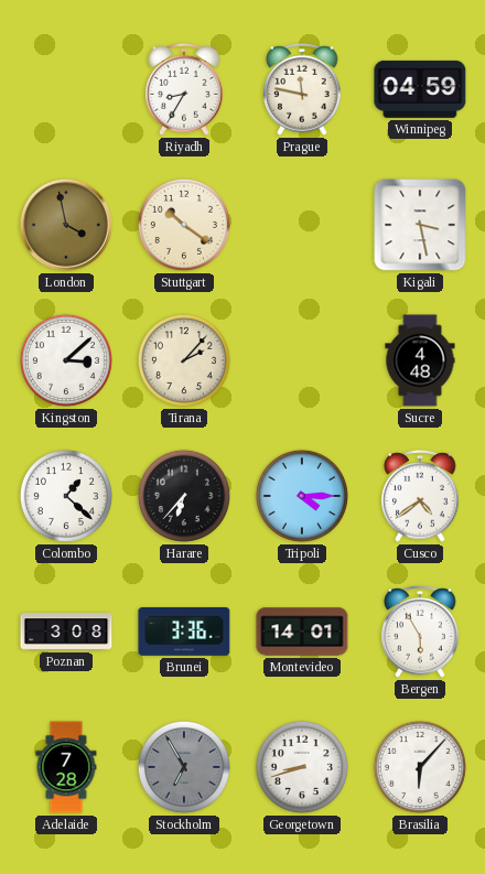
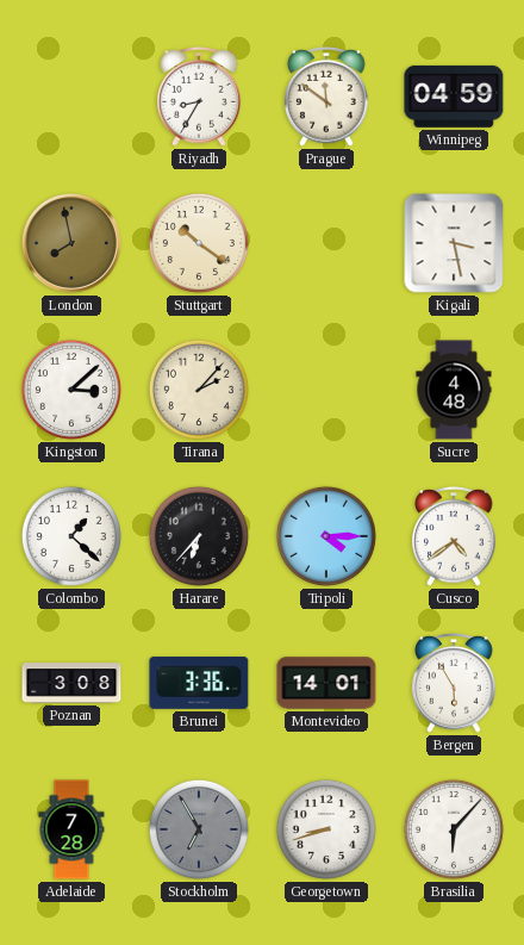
Prague: 11:47 -> 11:51
London: 3:58 -> 7:58
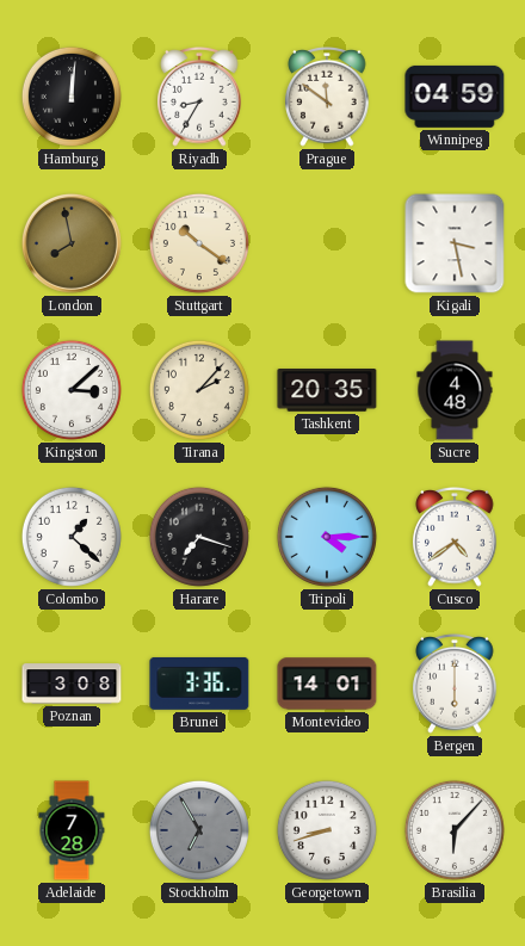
Hamburg: none -> 12:01
Tashkent: none -> 20:35
Harare: 6:37 -> 7:18
Bergen: 5:55 -> 6:00
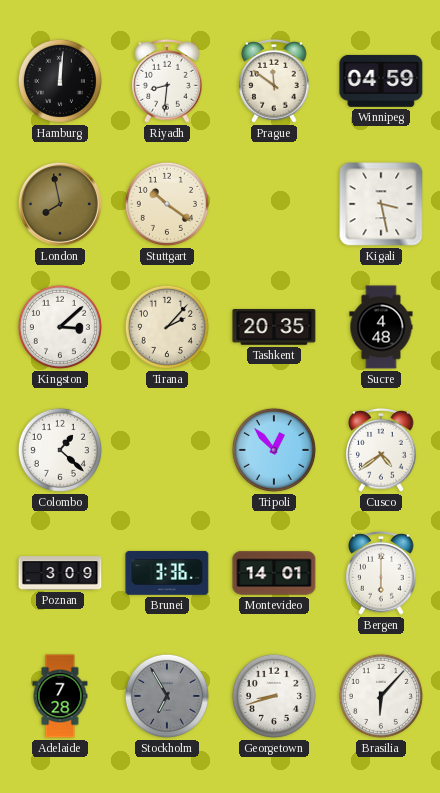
Riyadh: 8:35 -> 8:31
Harare: 7:18 -> none
Tripoli: 4:15 -> 12:53
Poznan: 3:08 -> 3:09
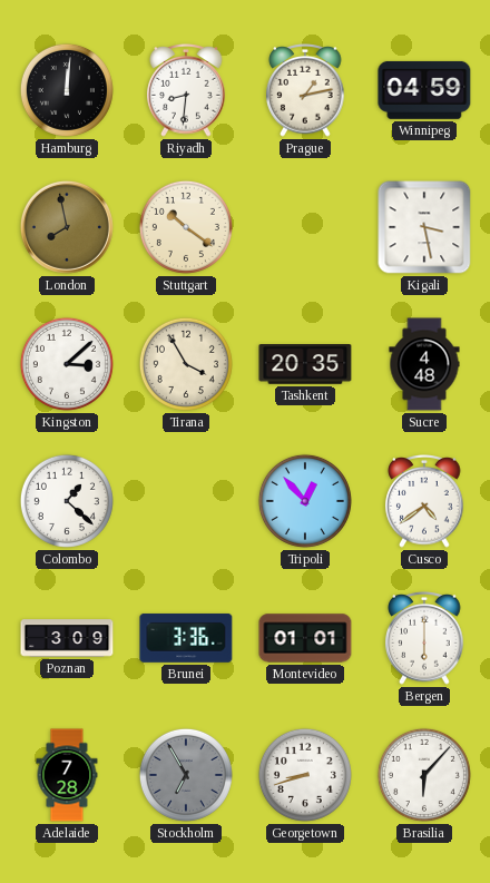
Prague: 11:51 -> 1:13
Tirana: 2:07 -> 3:55
Montevideo: 14:01 -> 01:01
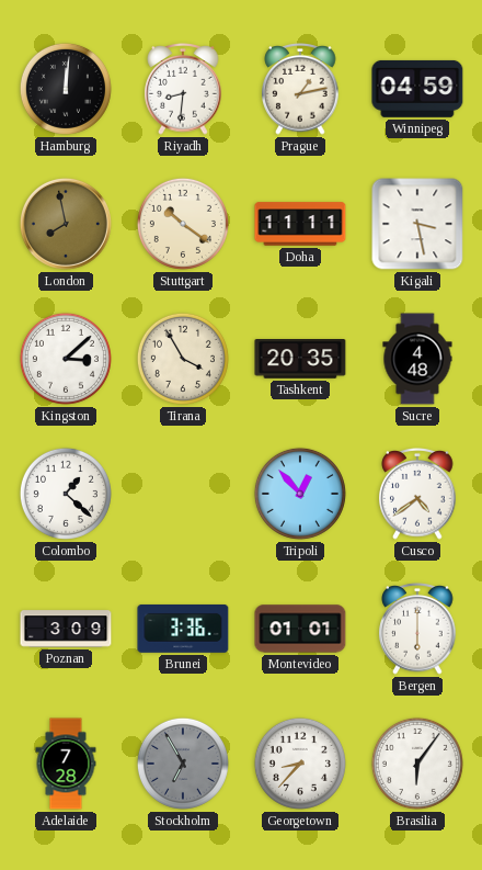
Doha: none -> 11:11
Georgetown: 8:42 -> 8:37
Brasilia: 6:07 -> 6:06
